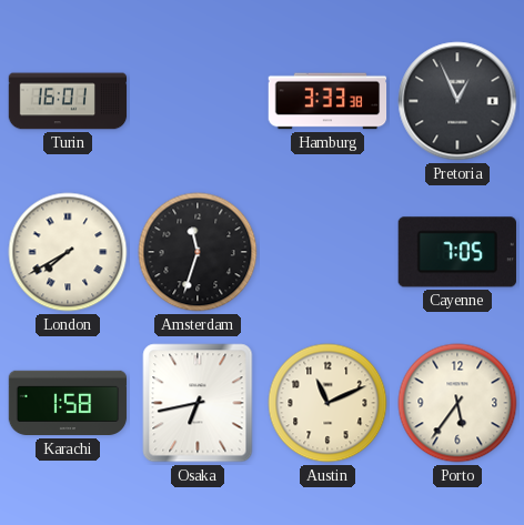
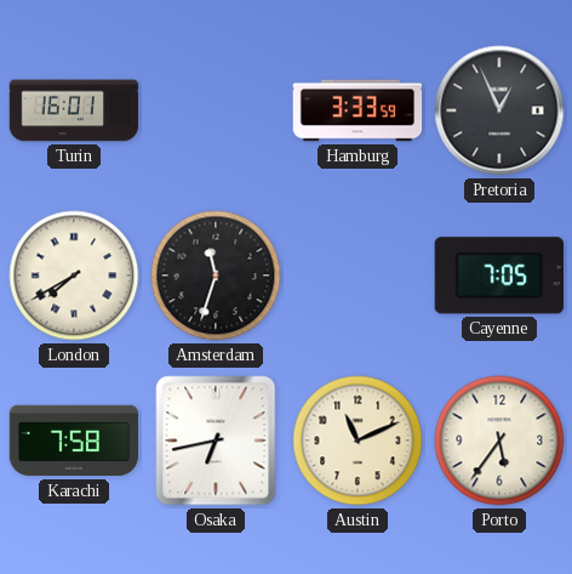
Hamburg: 3:33:38 -> 3:33:59
Karachi: 1:58 -> 7:58
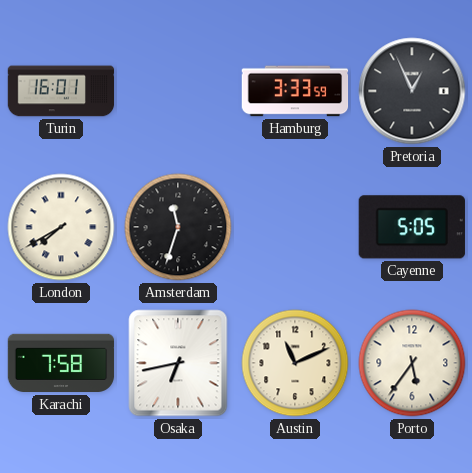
Cayenne: 7:05 -> 5:05
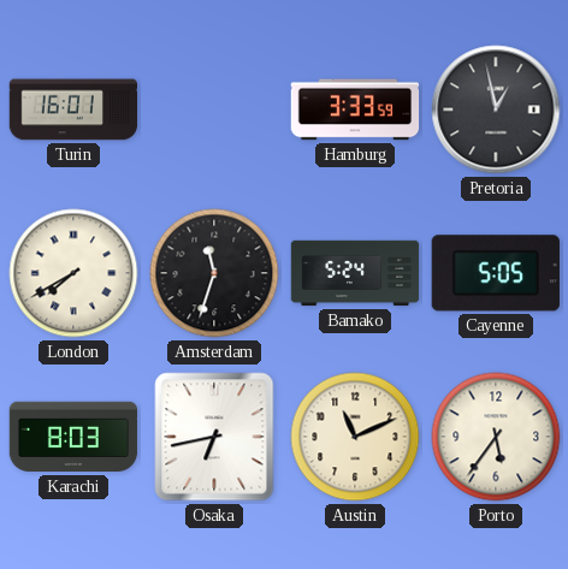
Pretoria: 12:56 -> 12:58
Bamako: none -> 5:24
Karachi: 7:58 -> 8:03
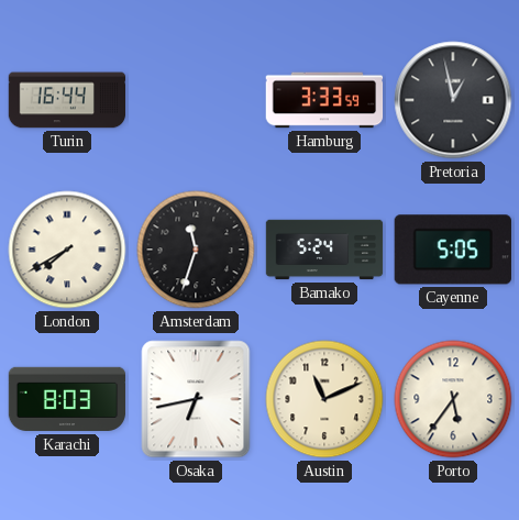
Turin: 16:01 -> 16:44
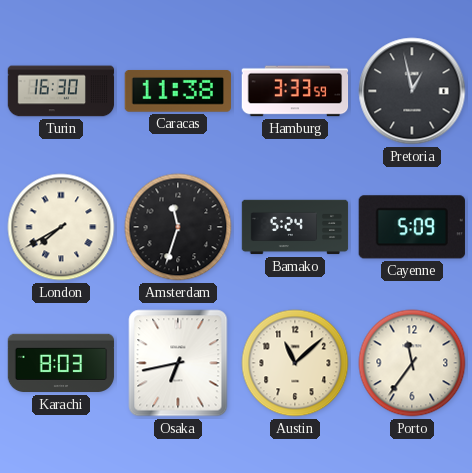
Turin: 16:44 -> 16:30
Caracas: none -> 11:38
Cayenne: 5:05 -> 5:09
Austin: 11:11 -> 11:08
Porto: 5:36 -> 11:36
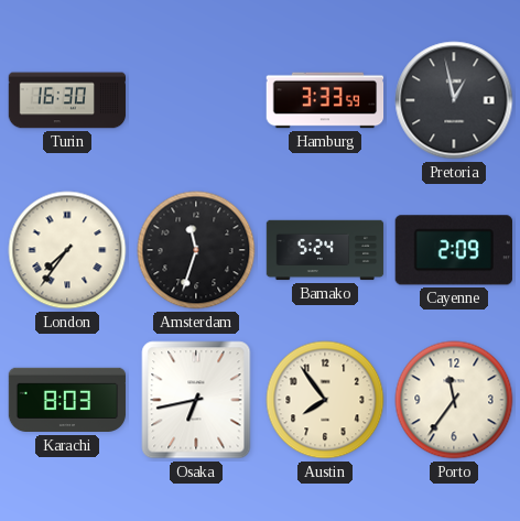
Caracas: 11:38 -> none
London: 7:40 -> 7:36
Cayenne: 5:09 -> 2:09
Austin: 11:08 -> 7:54
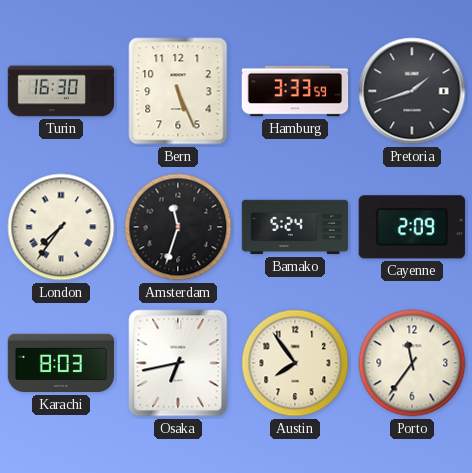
Bern: none -> 5:26
Pretoria: 12:58 -> 1:42
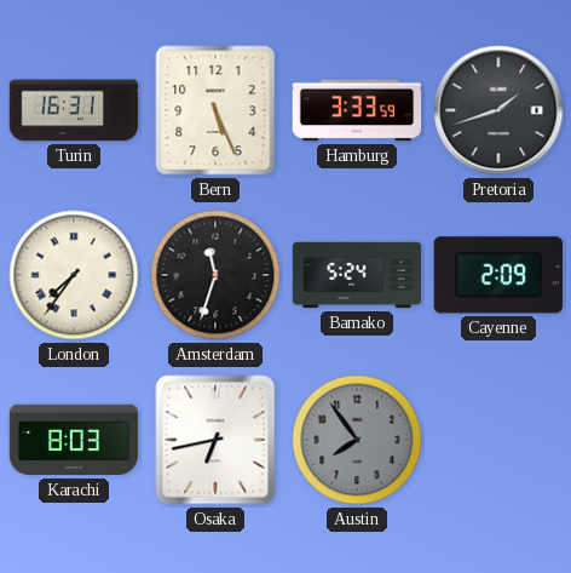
Turin: 16:30 -> 16:31
Austin dial: cream -> grey
Porto: 11:36 -> none
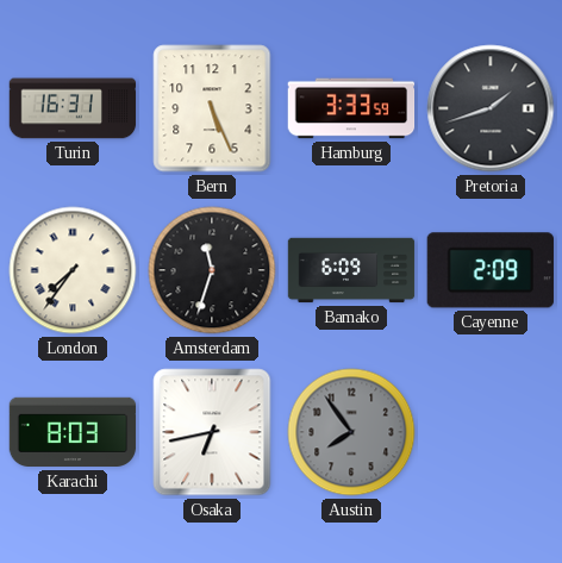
Bamako: 5:24 -> 6:09
